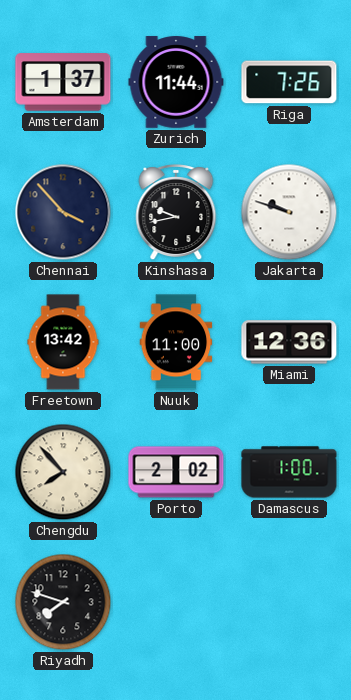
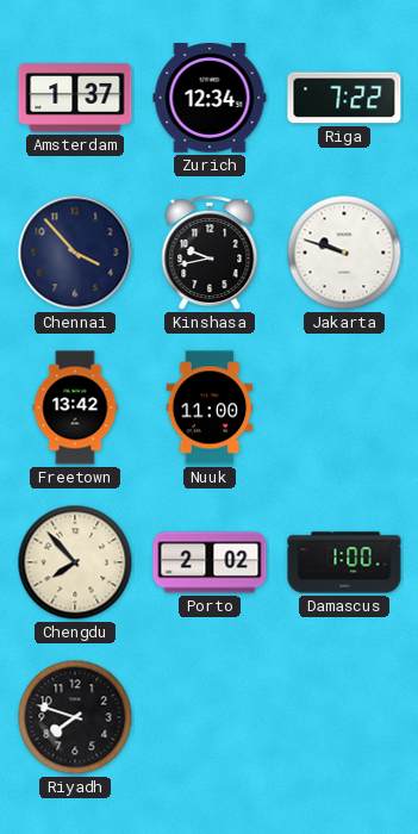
Zurich: 11:44 -> 12:34
Riga: 7:26 -> 7:22
Miami: 12:36 -> none
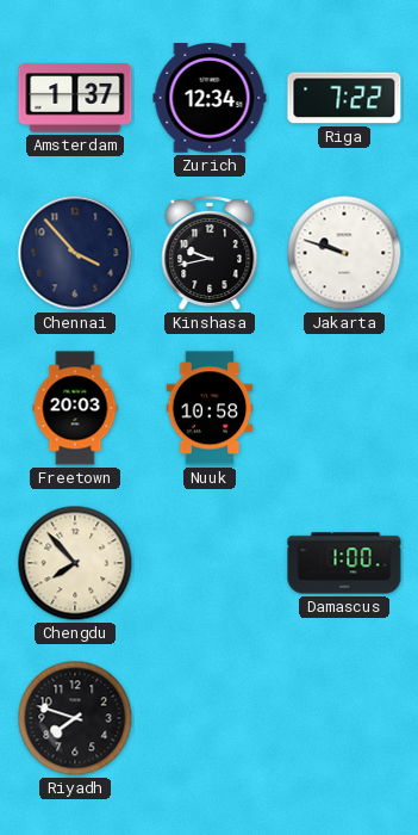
Freetown: 13:42 -> 20:03
Nuuk: 11:00 -> 10:58
Porto: 2:02 -> none
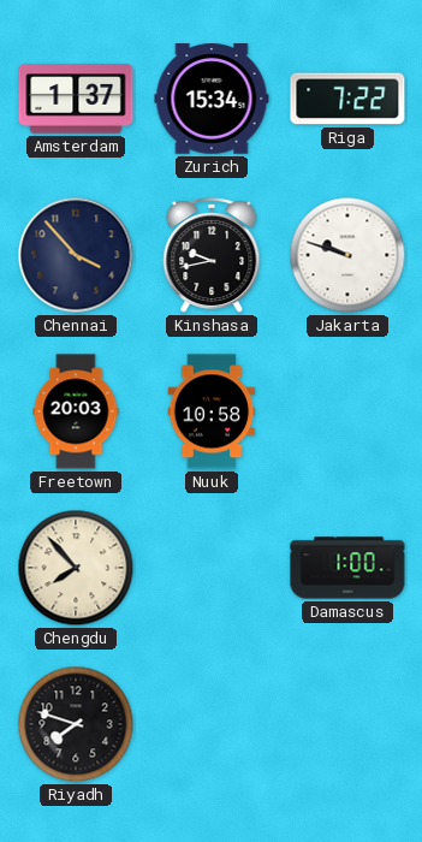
Zurich: 12:34 -> 15:34
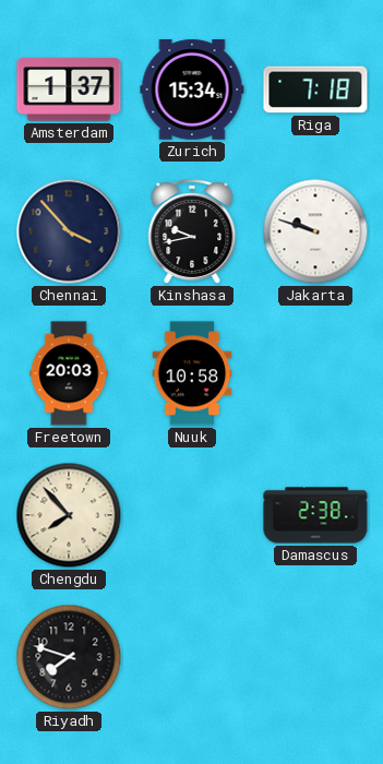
Riga: 7:22 -> 7:18
Damascus: 1:00 -> 2:38
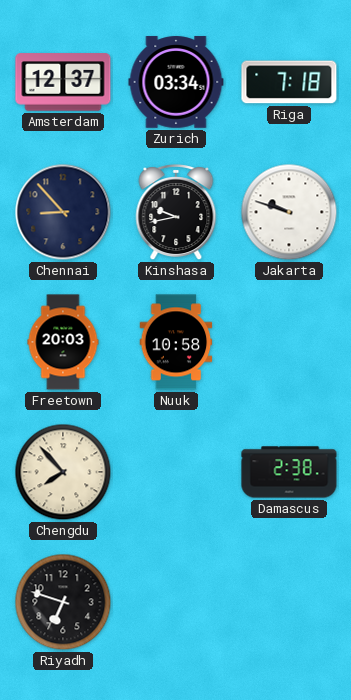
Amsterdam: 1:37 -> 12:37
Zurich: 15:34 -> 03:34
Chennai: 3:53 -> 8:53
Riyadh: 7:48 -> 6:48
